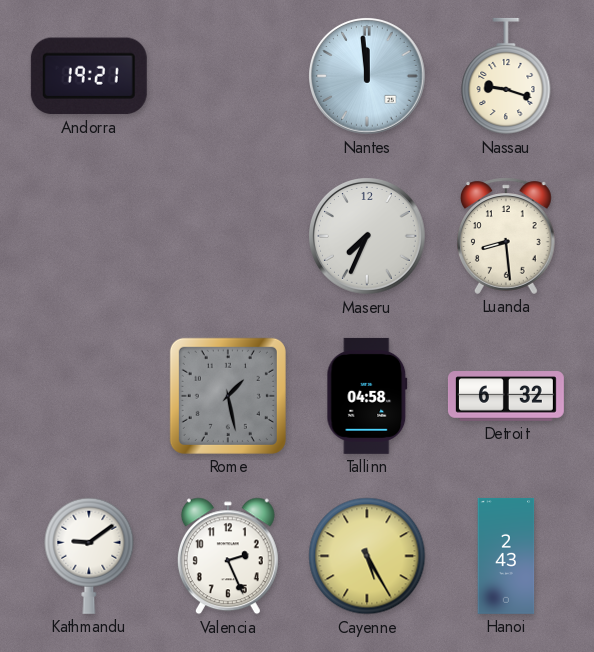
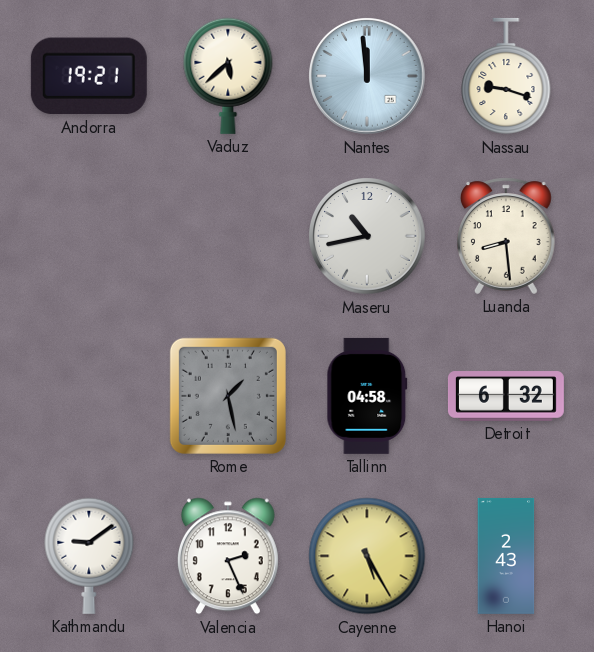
Vaduz: none -> 5:38
Maseru: 7:34 -> 10:43
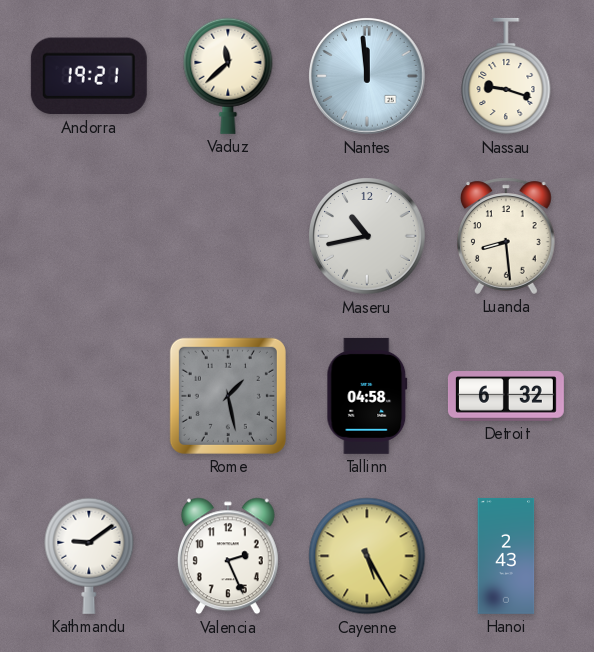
Vaduz: 5:38 -> 11:38
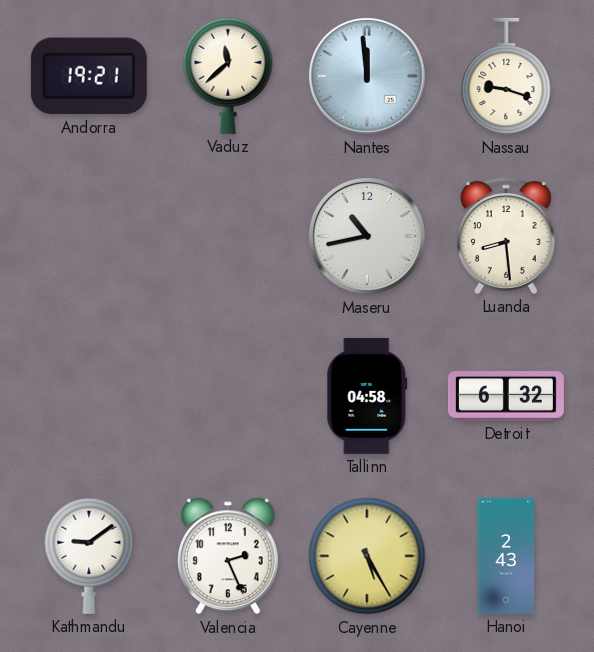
Rome: 1:28 -> none
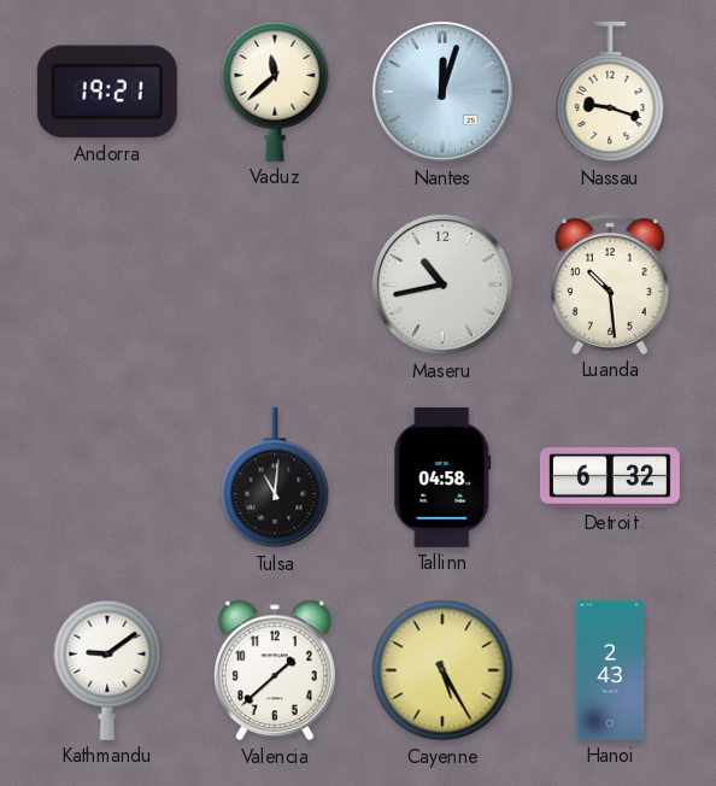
Nantes: 11:59 -> 12:03
Luanda: 8:29 -> 10:29
Tulsa: none -> 11:01
Valencia: 2:26 -> 1:38
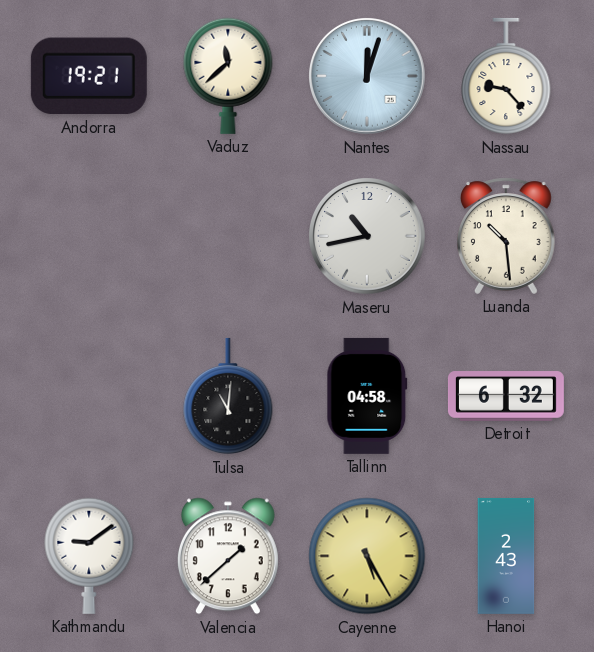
Nassau: 9:18 -> 9:23
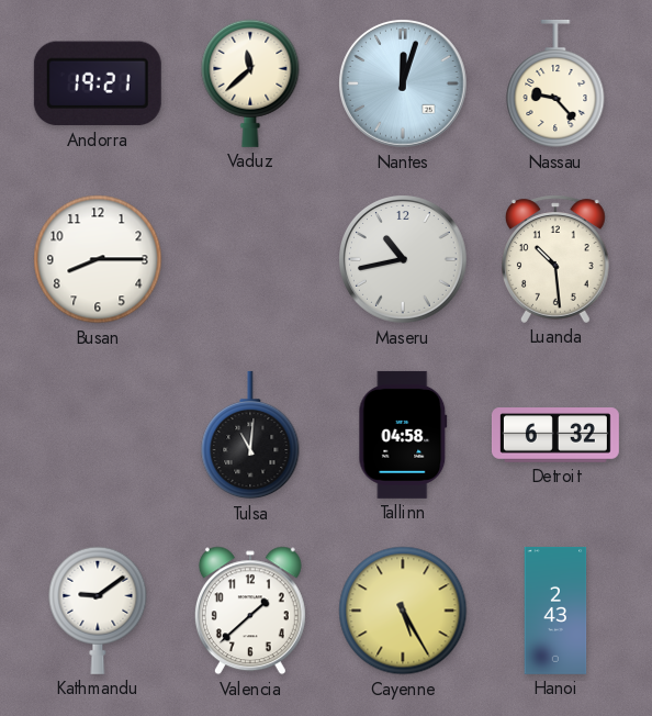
Busan: none -> 8:15
